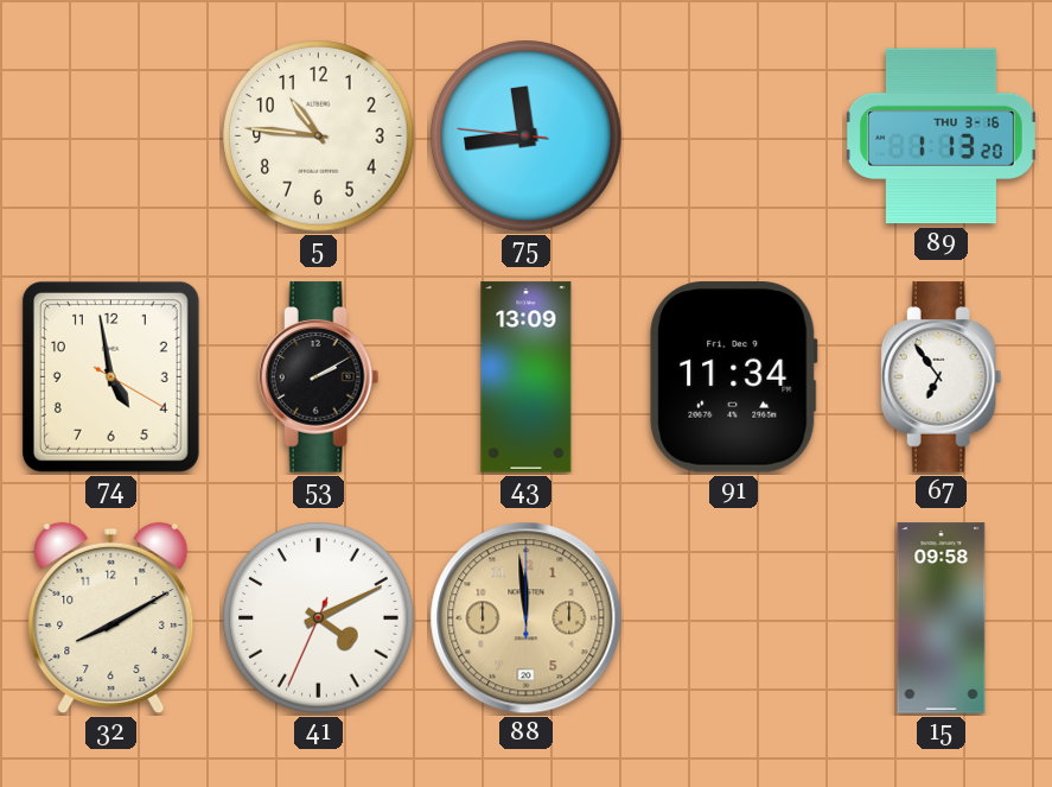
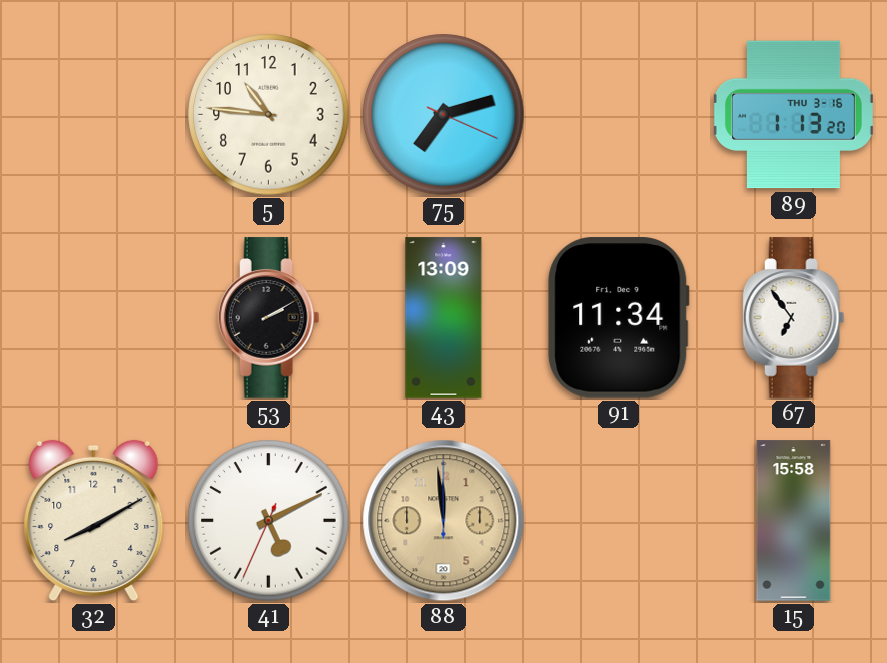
75: 11:43 -> 7:12
74: 4:58 -> none
41: 4:10 -> 5:10
15: 09:58 -> 15:58
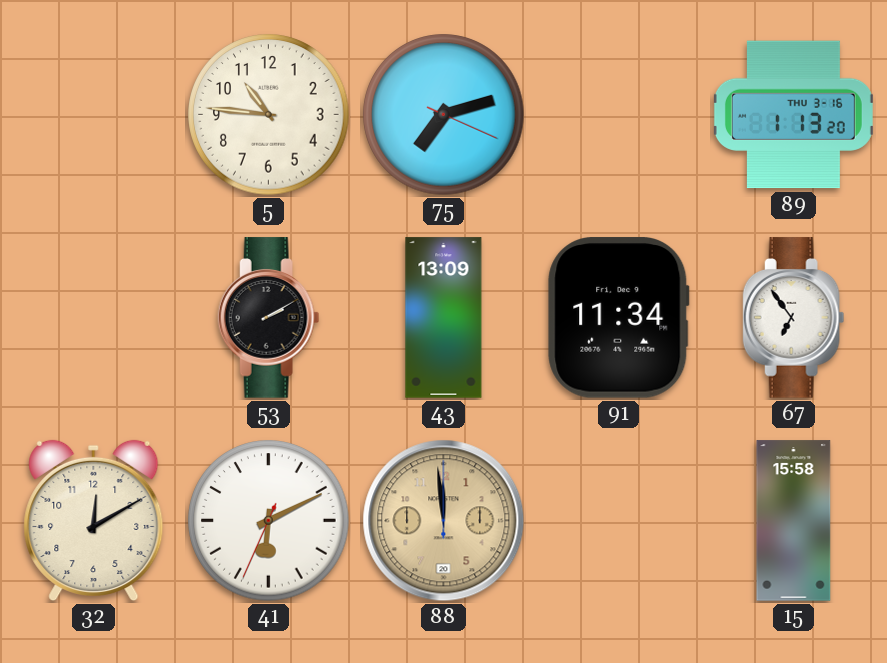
32: 8:10 -> 12:10
41: 5:10 -> 6:10
